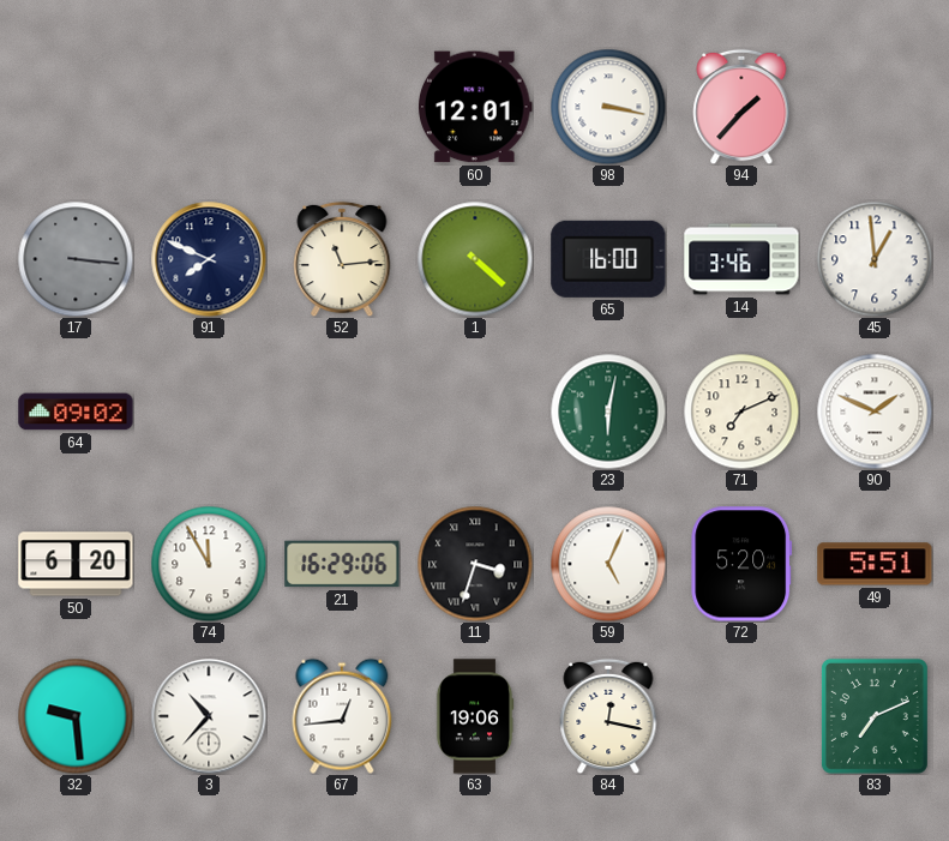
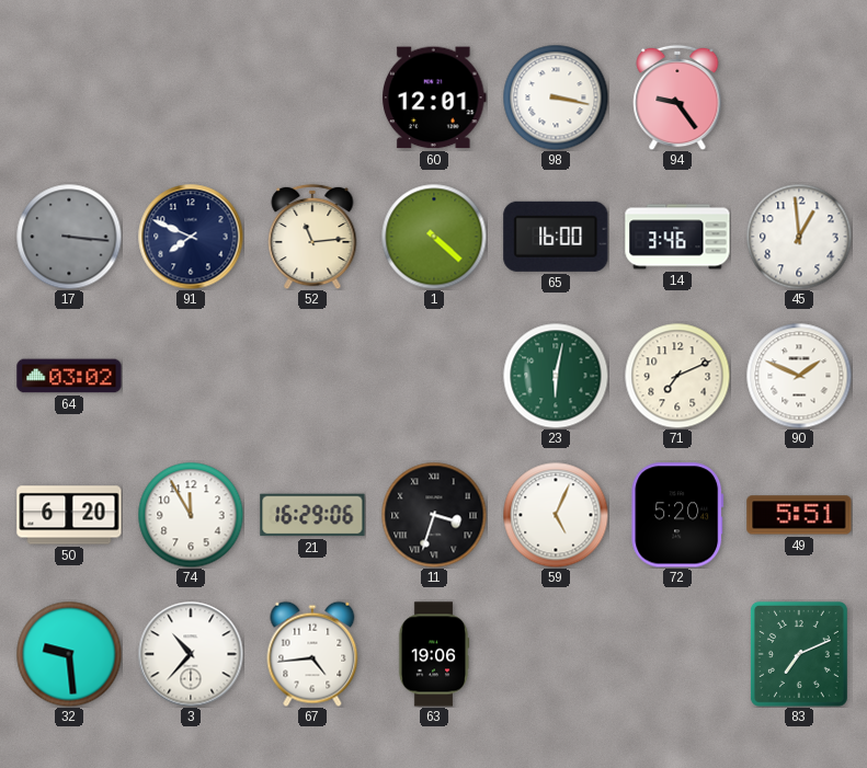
94: 1:37 -> 9:24
64: 09:02 -> 03:02
67: 12:44 -> 4:44
84: 12:17 -> none
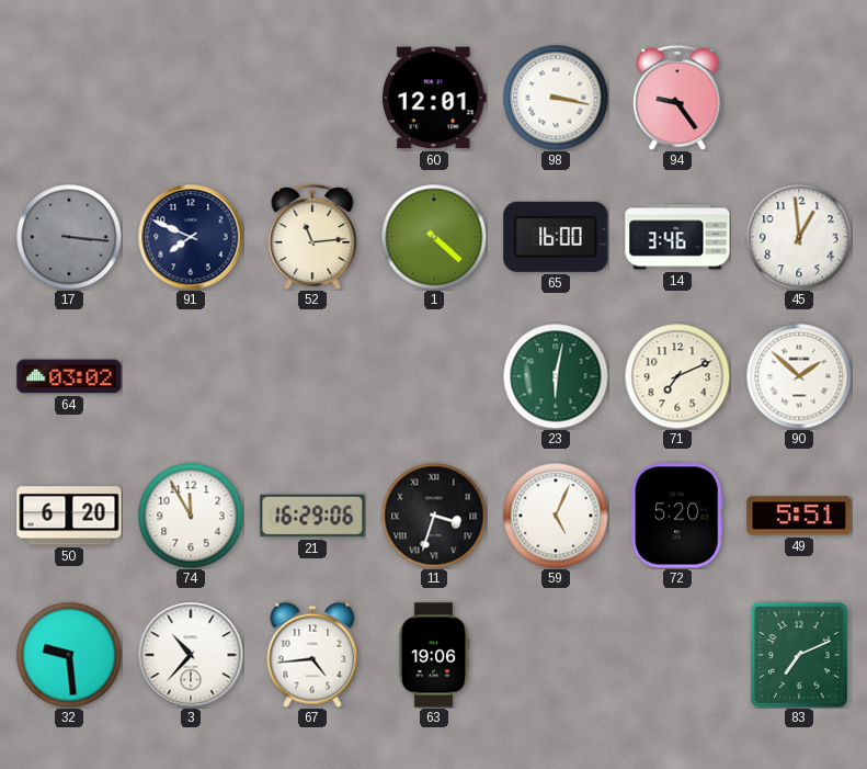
90: 1:49 -> 1:52
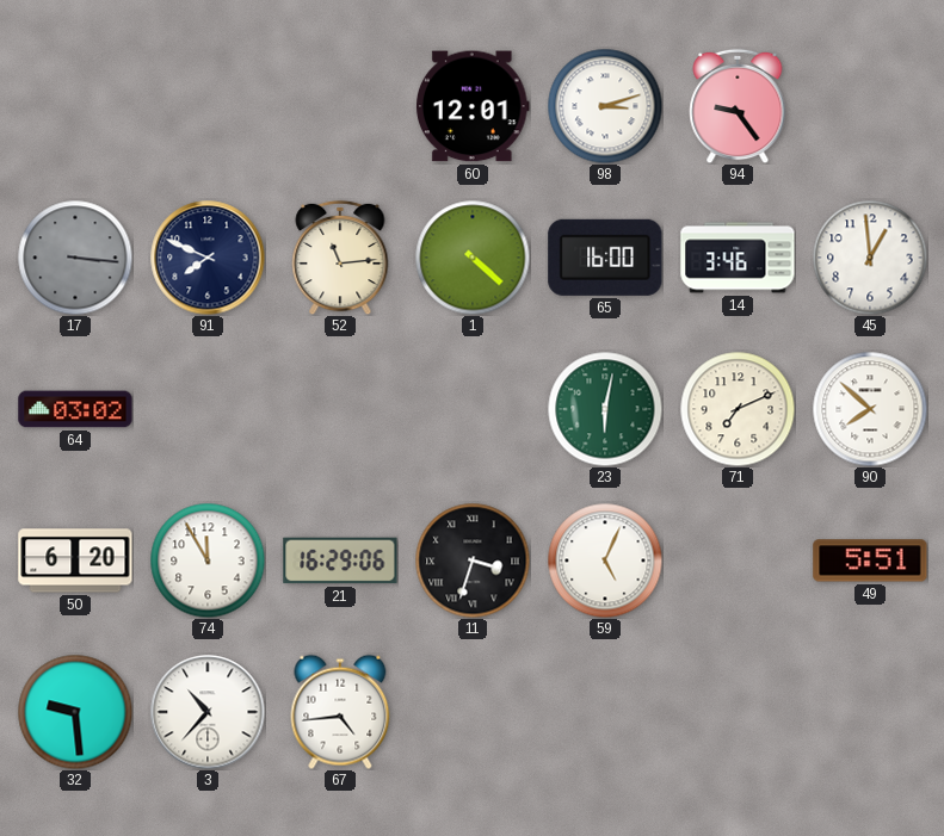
98: 3:17 -> 3:12
90: 1:52 -> 7:52
72: 5:20 -> none
63: 19:06 -> none
83: 7:11 -> none
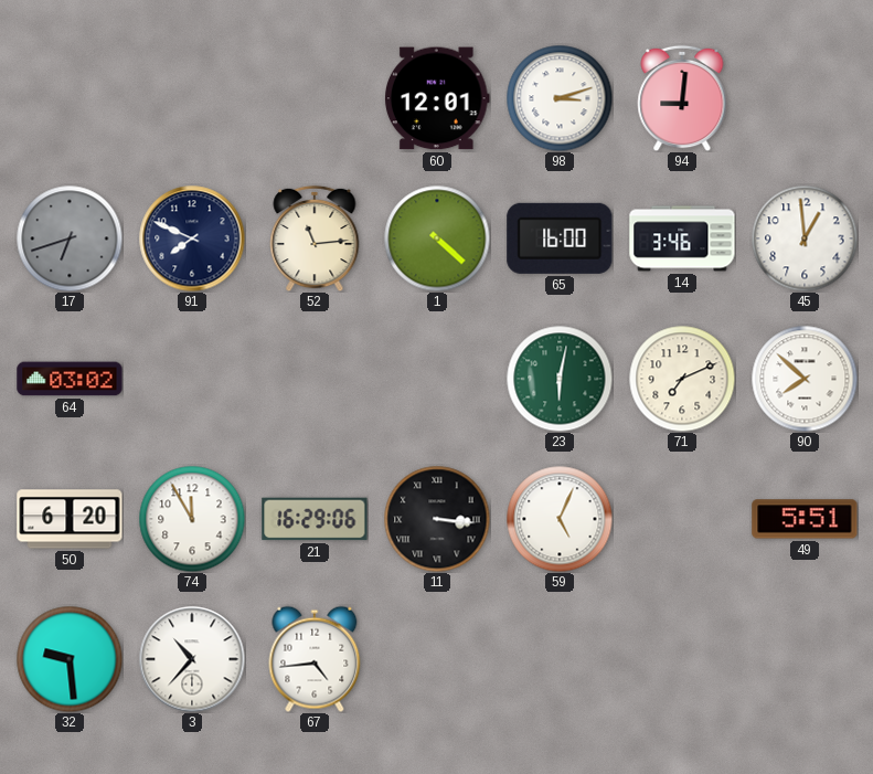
94: 9:24 -> 9:01
17: 3:16 -> 6:42
11: 3:33 -> 3:16
